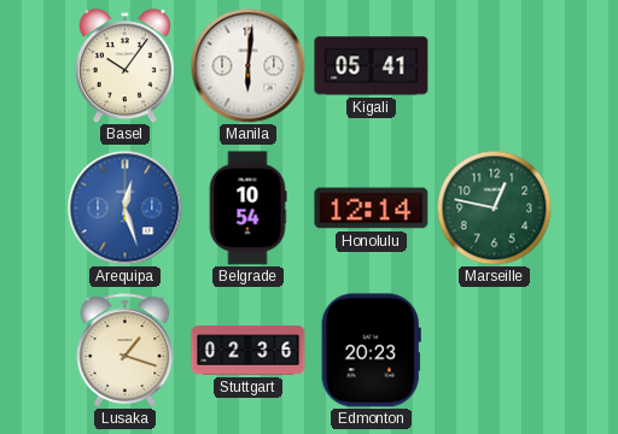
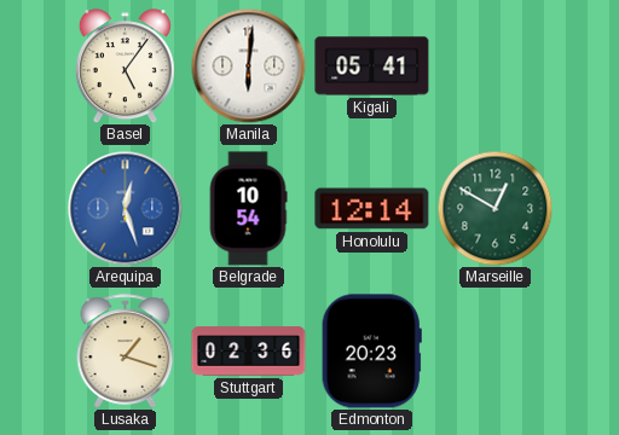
Basel: 10:06 -> 5:06
Marseille: 12:47 -> 12:50
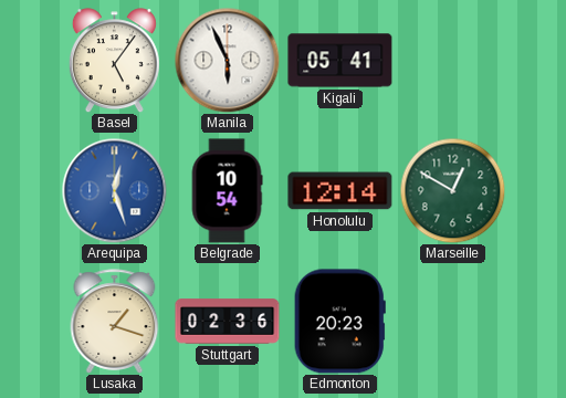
Manila: 6:01 -> 5:56
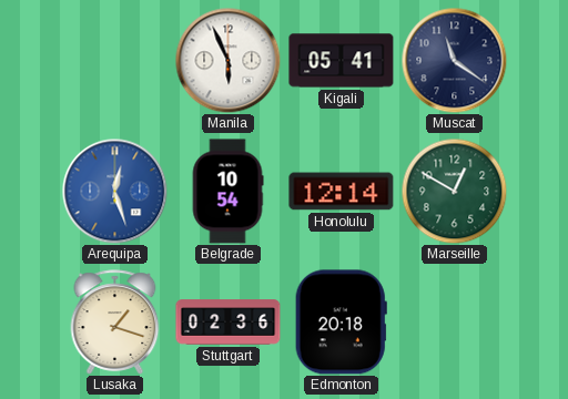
Basel: 5:06 -> none
Muscat: none -> 11:21
Edmonton: 20:23 -> 20:18
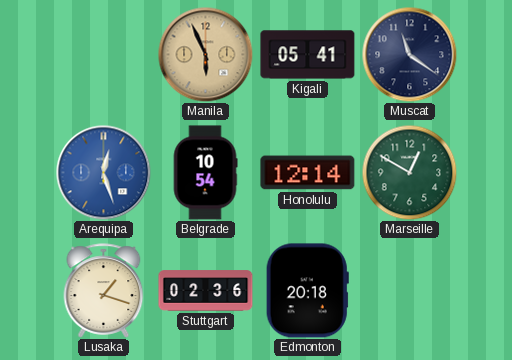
Manila dial: white -> champagne
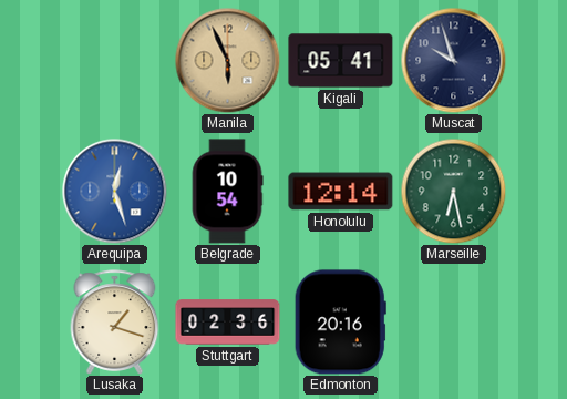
Muscat: 11:21 -> 9:57
Marseille: 12:50 -> 6:28
Edmonton: 20:18 -> 20:16
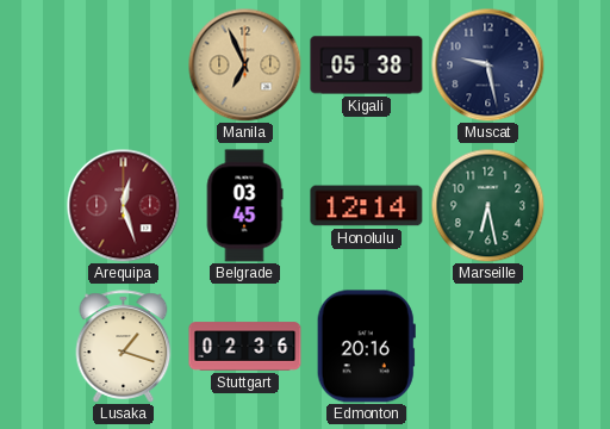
Manila: 5:56 -> 6:56
Kigali: 05:41 -> 05:38
Muscat: 9:57 -> 9:28
Arequipa dial: blue -> burgundy
Belgrade: 10:54 -> 03:45
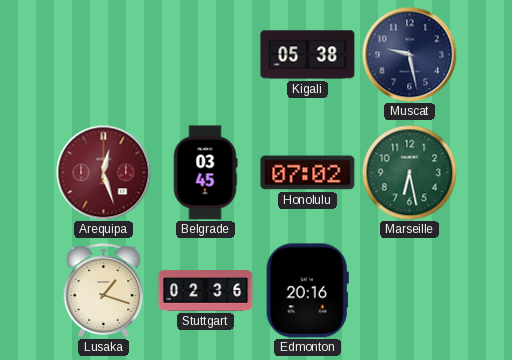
Manila: 6:56 -> none
Honolulu: 12:14 -> 07:02
